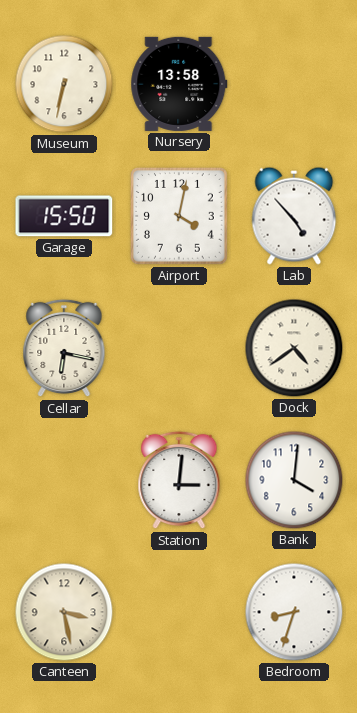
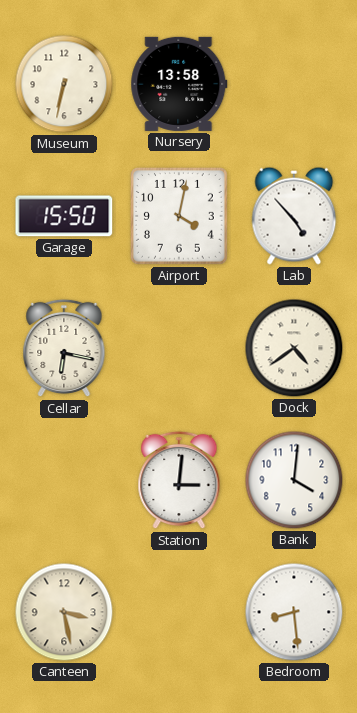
Bedroom: 8:33 -> 8:29
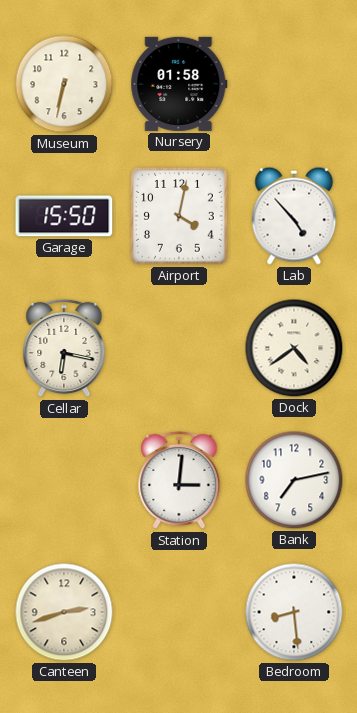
Nursery: 13:58 -> 01:58
Bank: 4:01 -> 7:13
Canteen: 3:28 -> 2:42
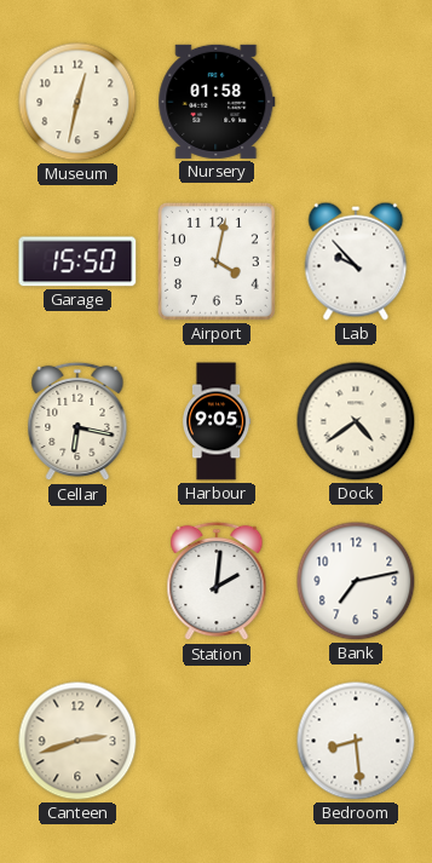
Museum: 6:32 -> 12:32
Lab: 4:53 -> 9:53
Harbour: none -> 9:05
Station: 3:01 -> 2:01
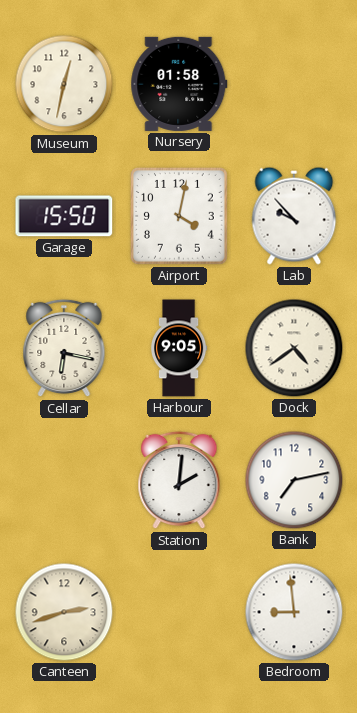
Bedroom: 8:29 -> 8:59
